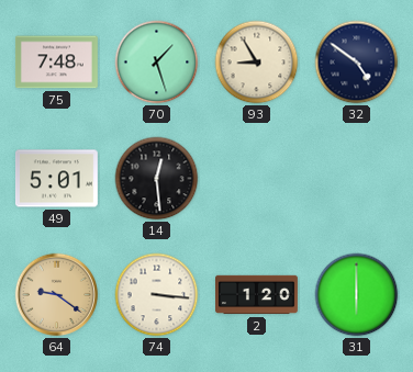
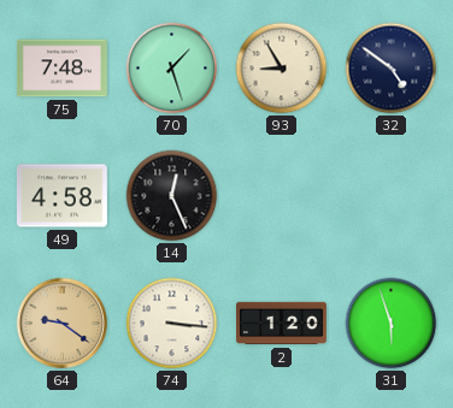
49: 5:01 -> 4:58
14: 12:29 -> 12:26
31: 6:00 -> 5:57
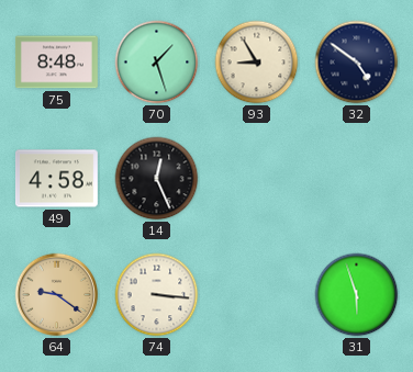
75: 7:48 -> 8:48
2: 1:20 -> none
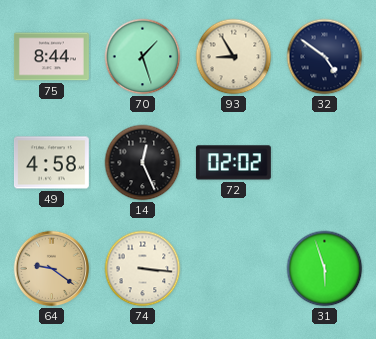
75: 8:48 -> 8:44
72: none -> 02:02
